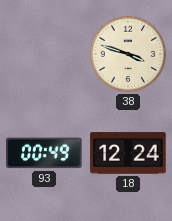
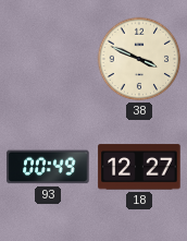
38: 3:48 -> 3:49
18: 12:24 -> 12:27
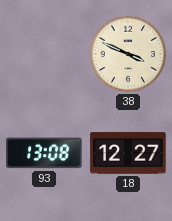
93: 00:49 -> 13:08
